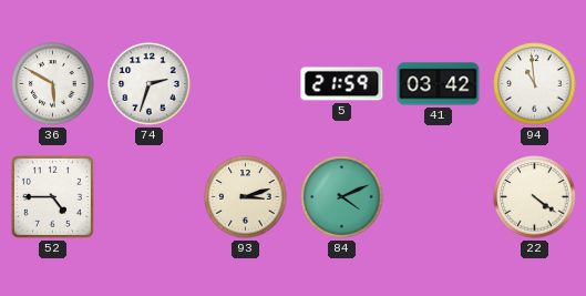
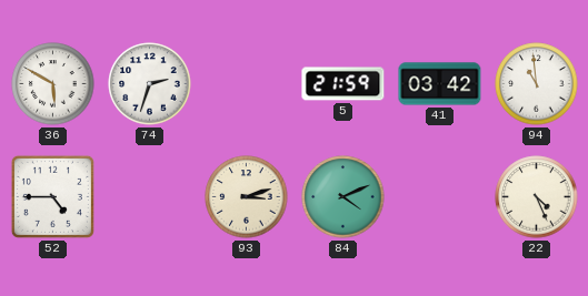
22: 4:21 -> 4:26
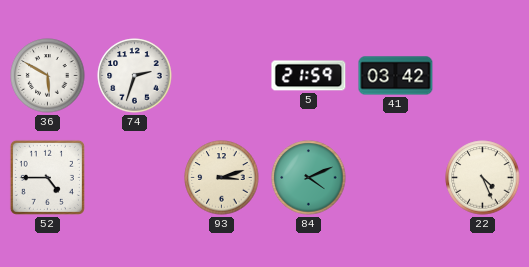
94: 10:59 -> none
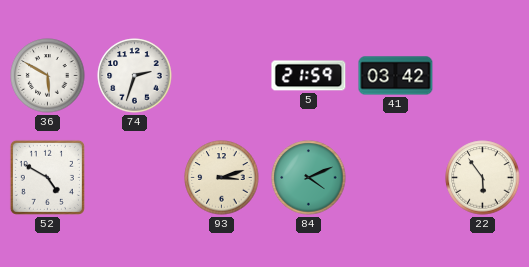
52: 4:45 -> 4:50
22: 4:26 -> 5:54
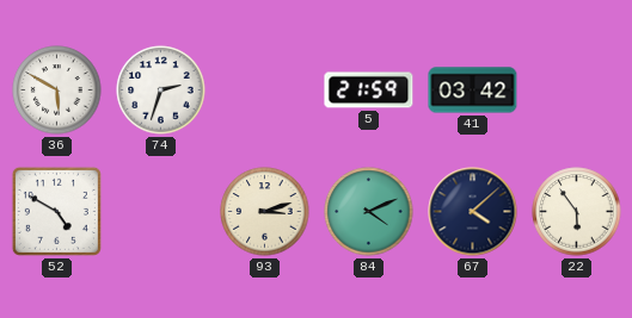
67: none -> 4:08
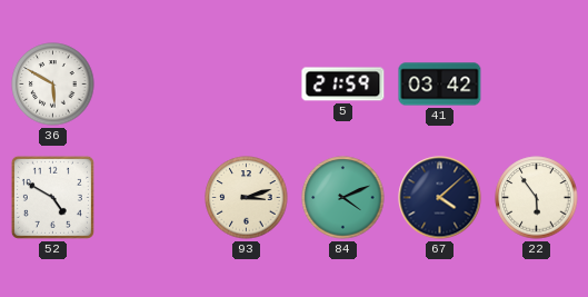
74: 2:33 -> none
